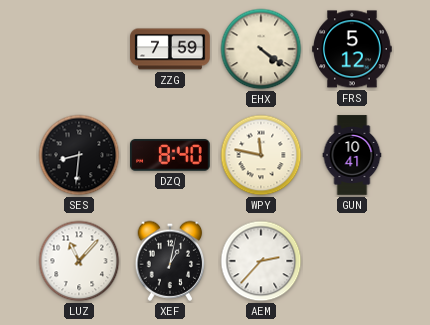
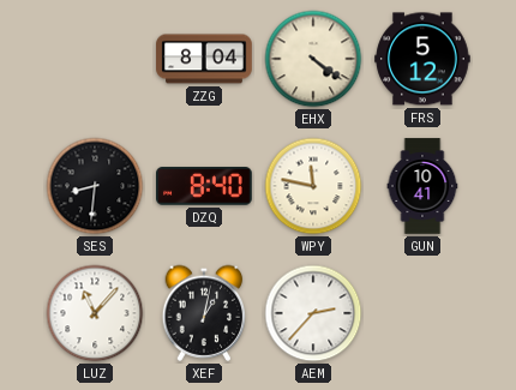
ZZG: 7:59 -> 8:04
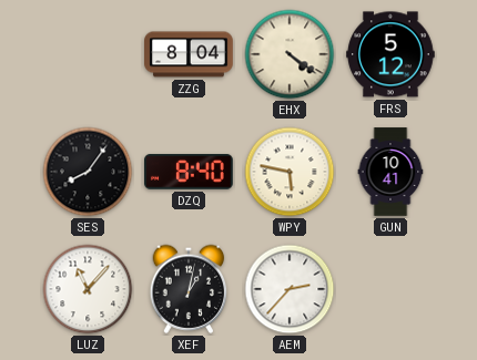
SES: 8:31 -> 8:06
WPY: 11:47 -> 5:47
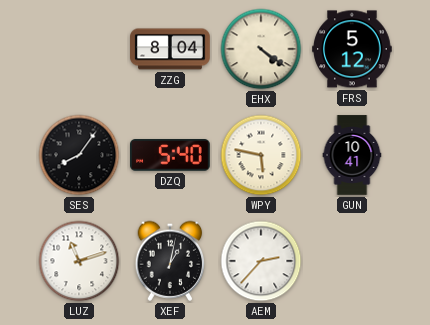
DZQ: 8:40 -> 5:40
LUZ: 11:07 -> 11:12
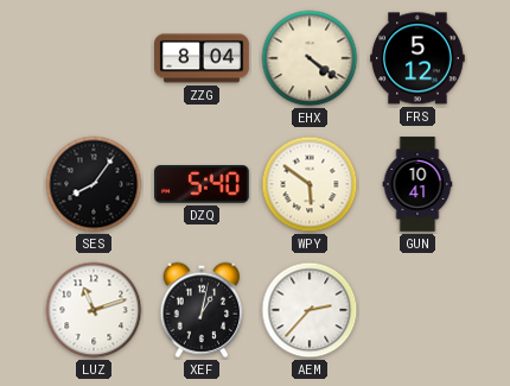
WPY: 5:47 -> 5:51
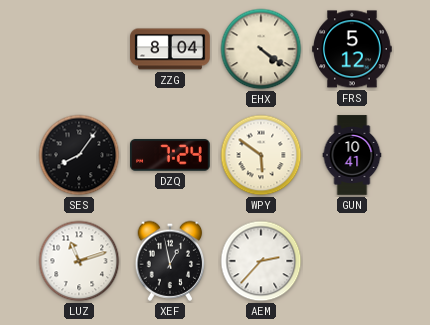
DZQ: 5:40 -> 7:24
XEF: 1:02 -> 12:58
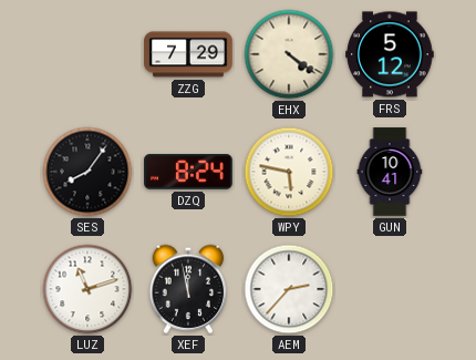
ZZG: 8:04 -> 7:29
DZQ: 7:24 -> 8:24
WPY: 5:51 -> 5:47
XEF: 12:58 -> 11:58
